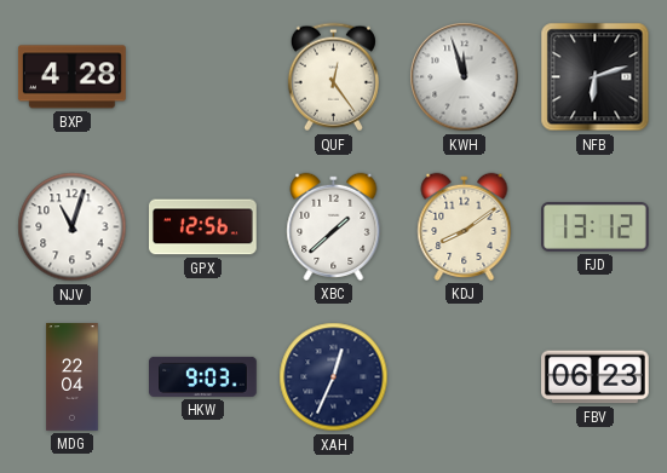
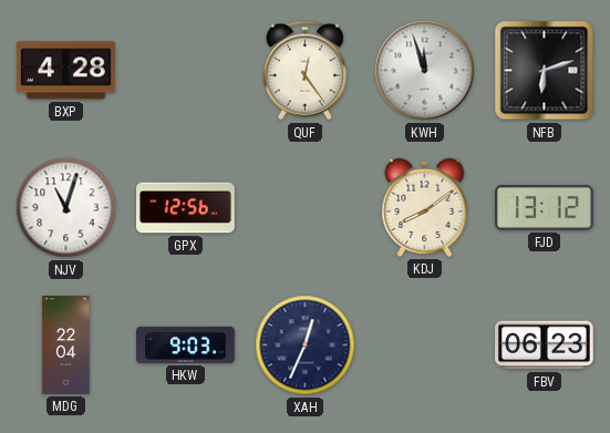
XBC: 1:38 -> none
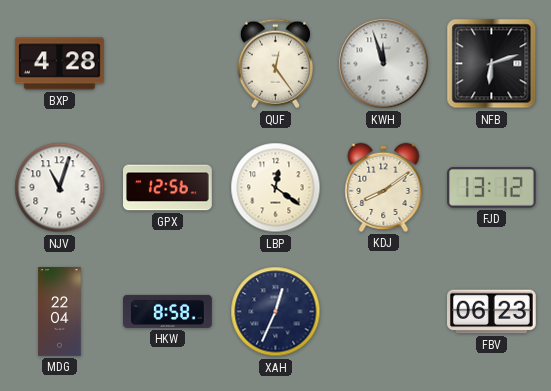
LBP: none -> 12:21
HKW: 9:03 -> 8:58
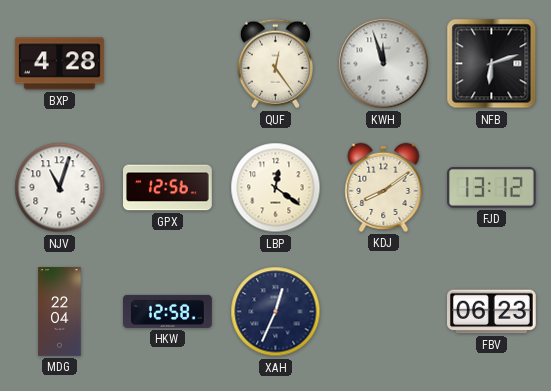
HKW: 8:58 -> 12:58
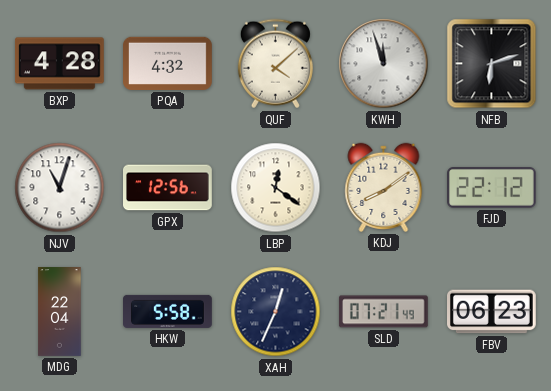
PQA: none -> 4:32
QUF: 12:24 -> 4:08
FJD: 13:12 -> 22:12
HKW: 12:58 -> 5:58
SLD: none -> 07:21
